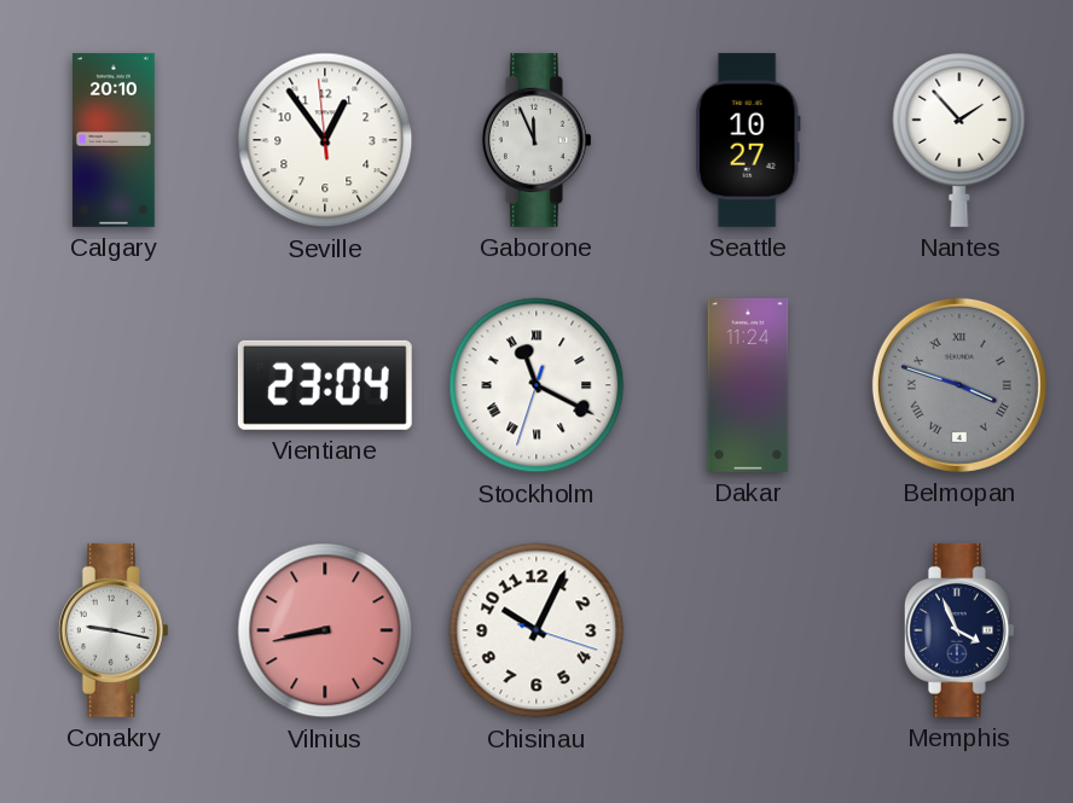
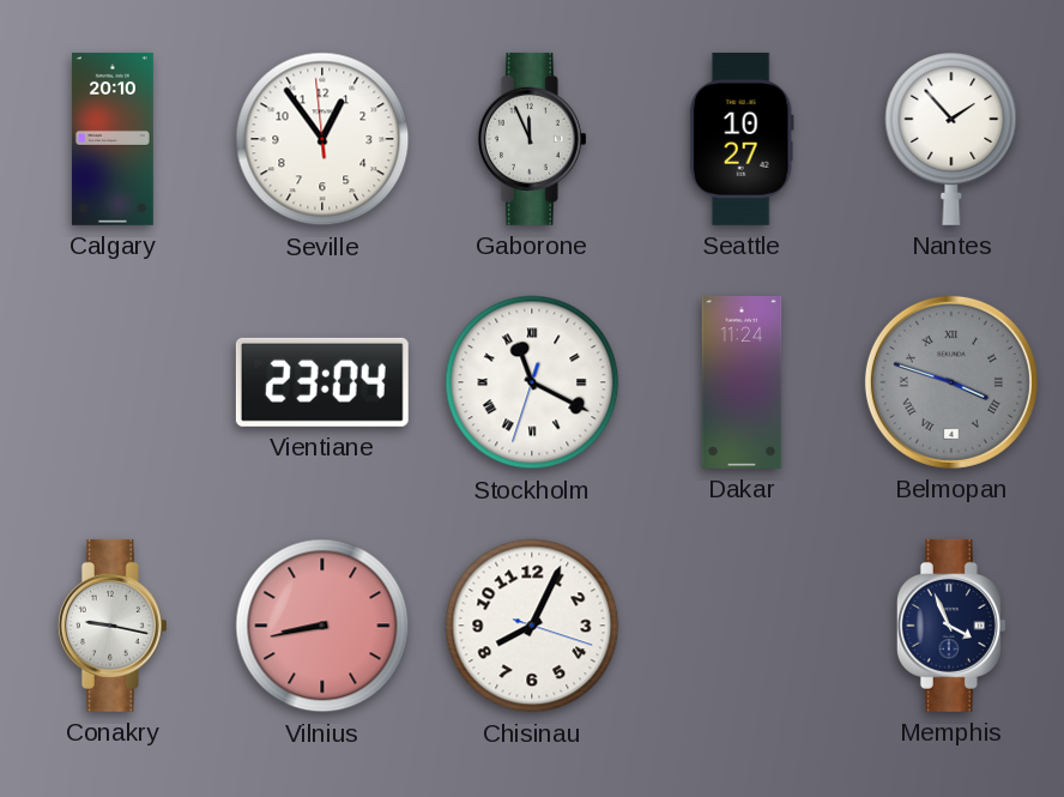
Chisinau: 10:04 -> 8:04
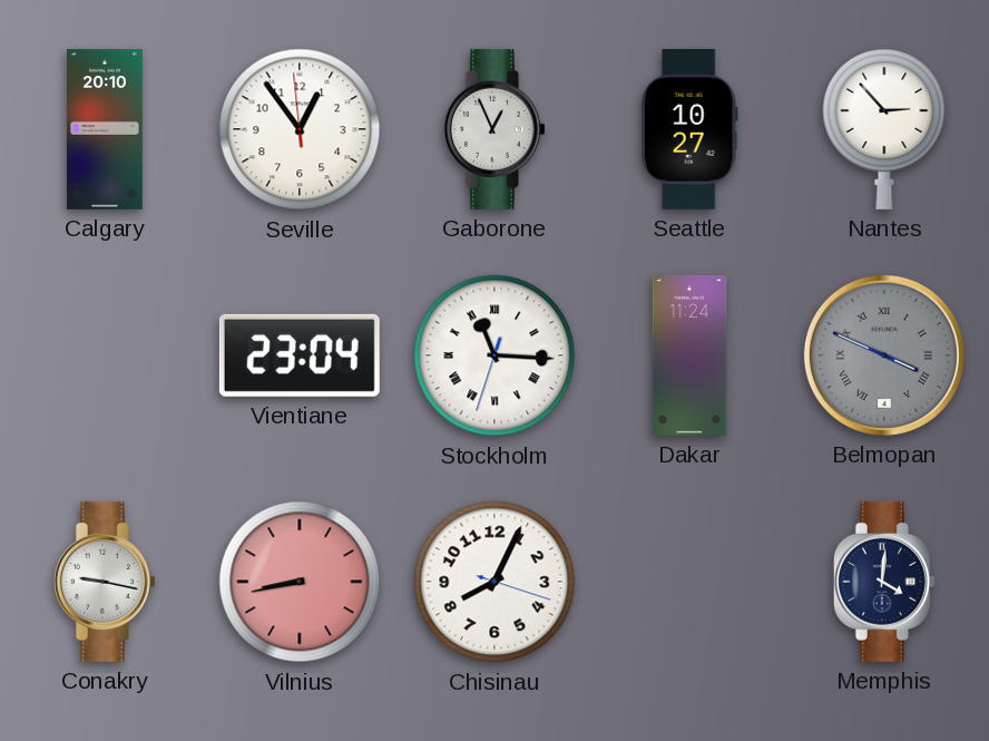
Gaborone: 11:56 -> 12:56
Nantes: 1:53 -> 2:53
Stockholm: 11:19 -> 11:15
Belmopan: 3:48 -> 3:49
Memphis: 3:56 -> 4:01
